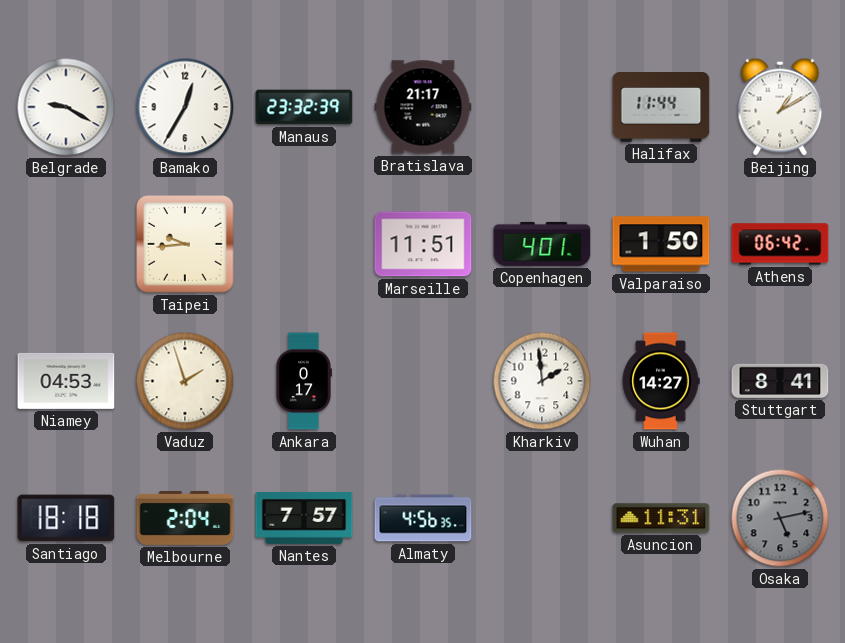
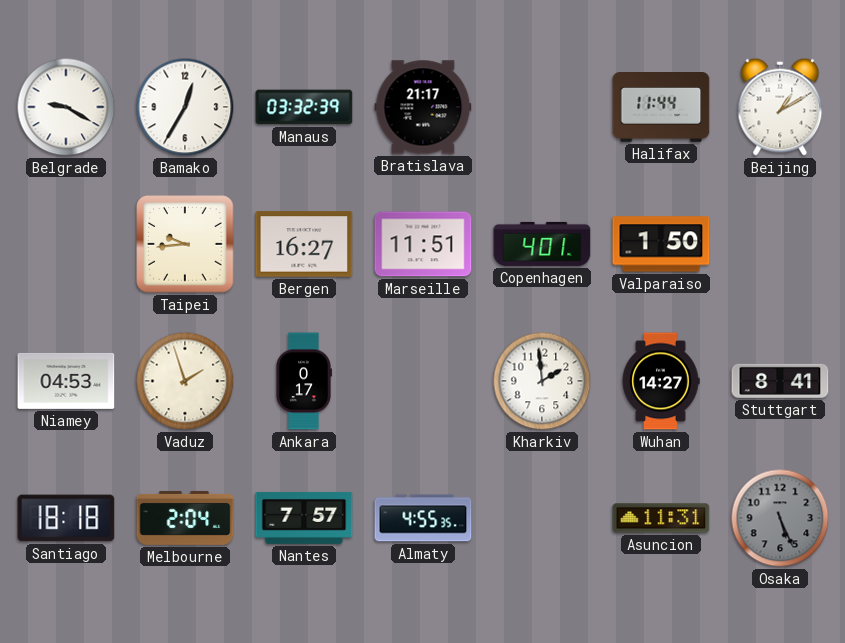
Manaus: 23:32 -> 03:32
Bergen: none -> 16:27
Athens: 06:42 -> none
Almaty: 4:56 -> 4:55
Osaka: 5:13 -> 5:26
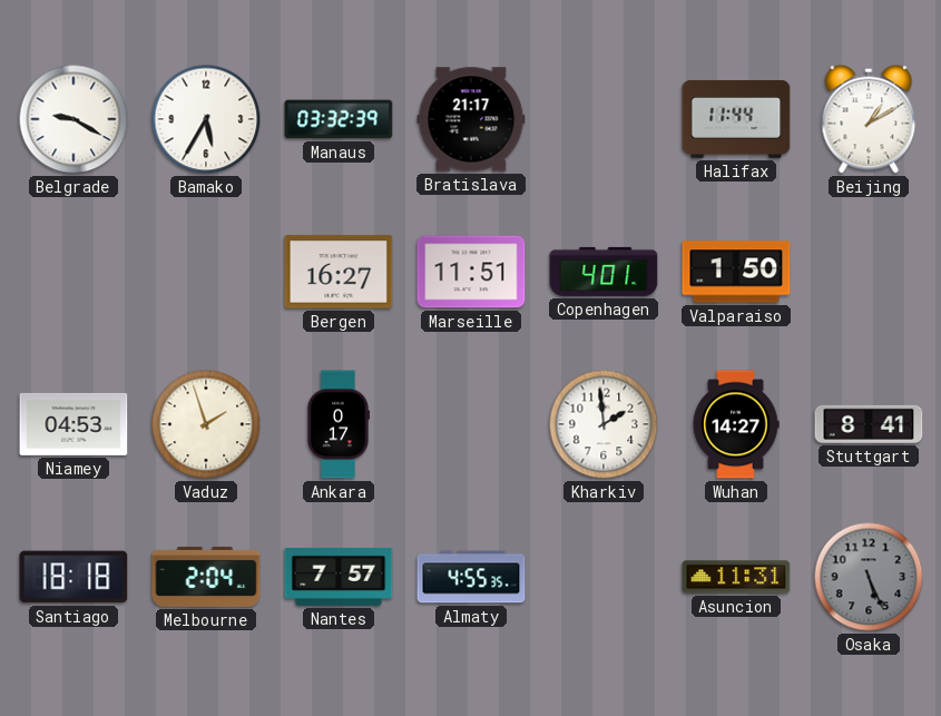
Bamako: 12:35 -> 5:35
Taipei: 9:44 -> none
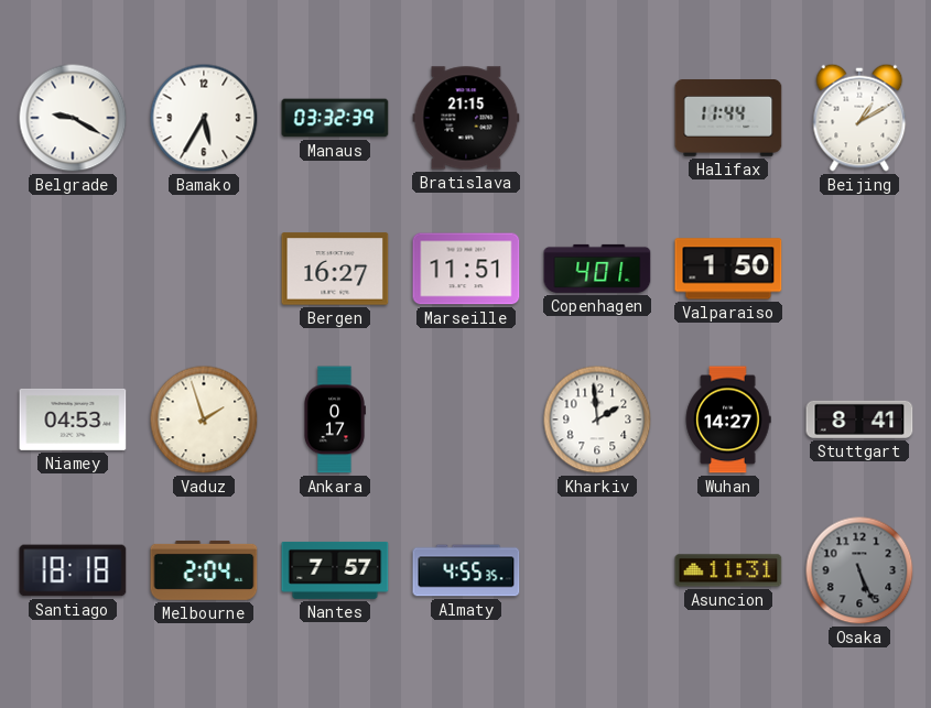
Bratislava: 21:17 -> 21:15
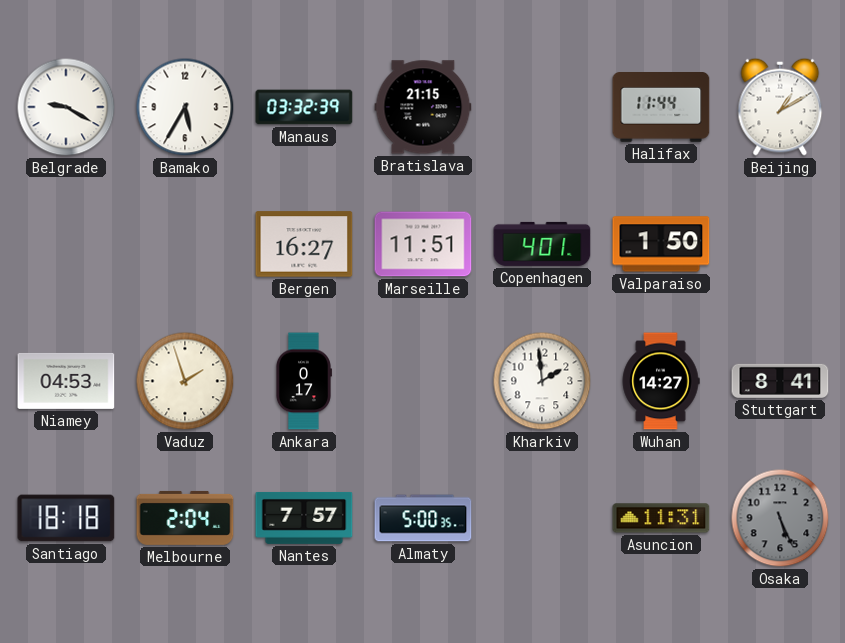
Almaty: 4:55 -> 5:00
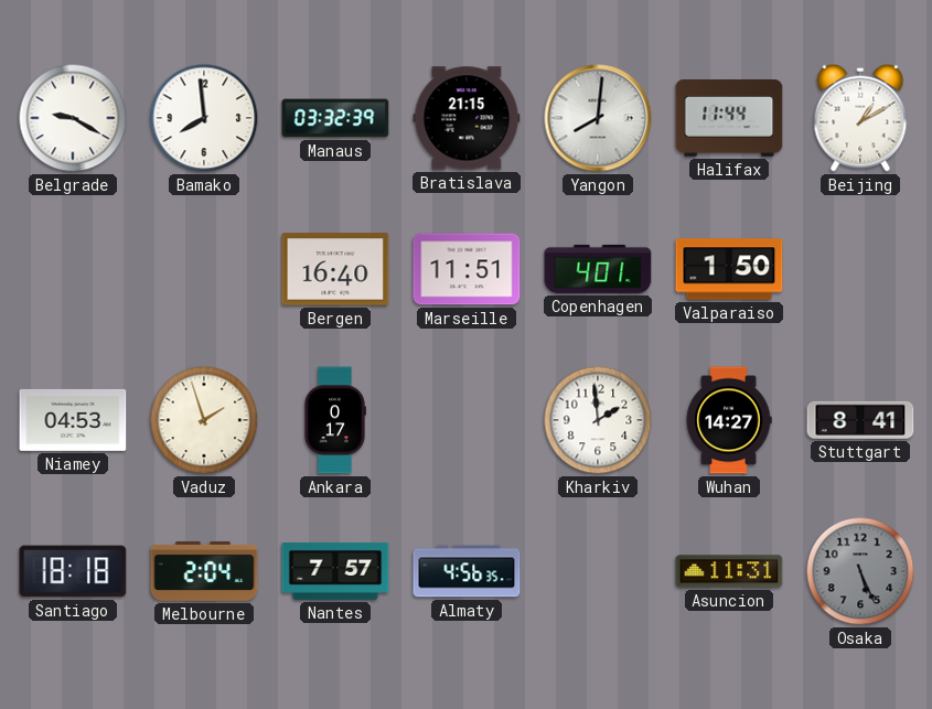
Bamako: 5:35 -> 7:59
Yangon: none -> 8:01
Bergen: 16:27 -> 16:40
Almaty: 5:00 -> 4:56
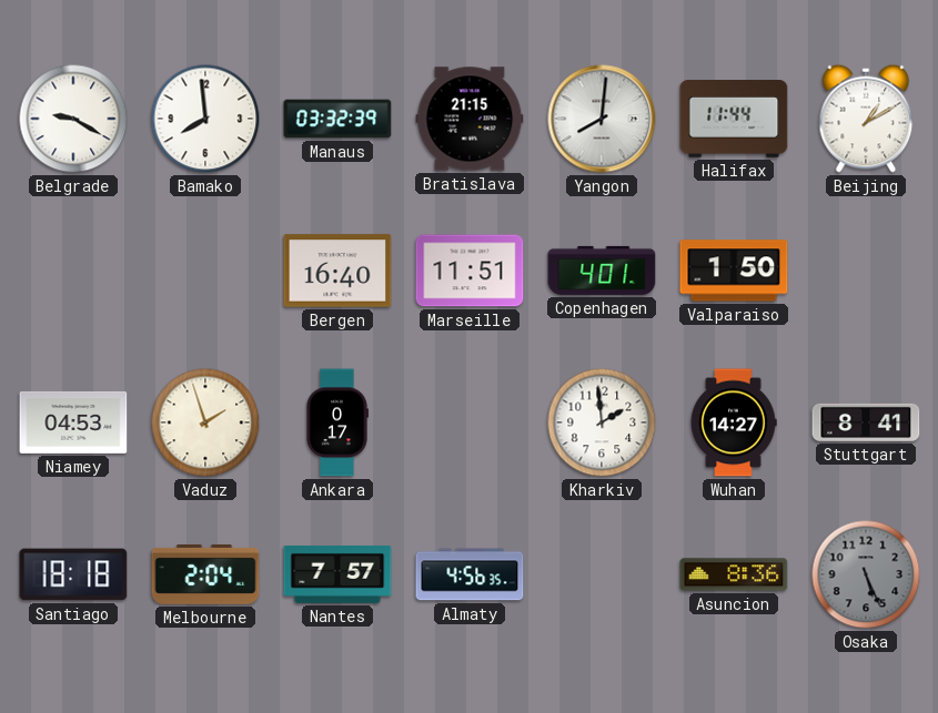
Asuncion: 11:31 -> 8:36
